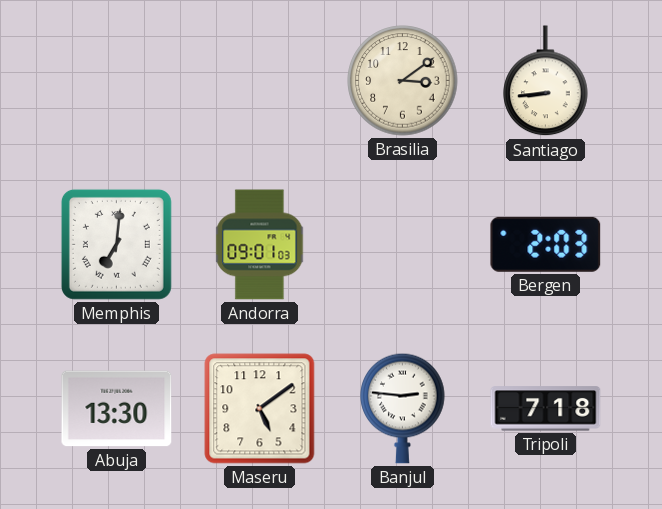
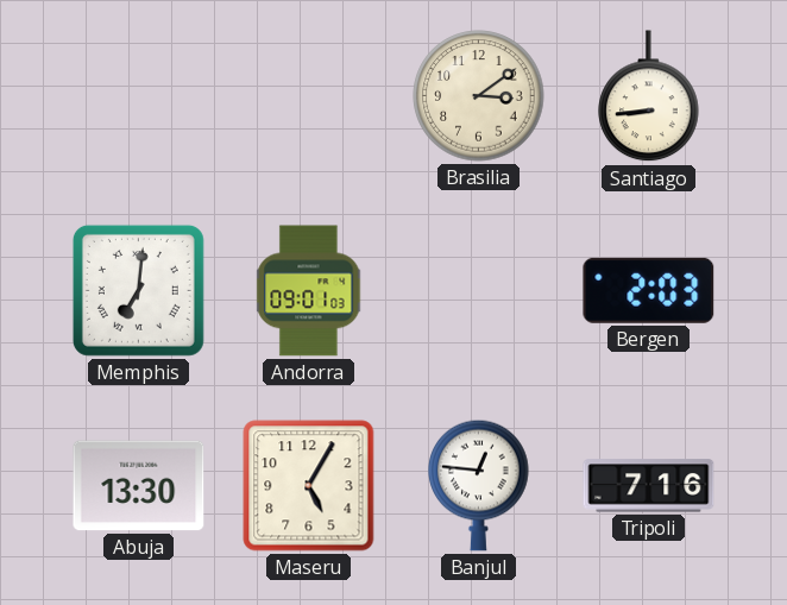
Maseru: 5:09 -> 5:05
Banjul: 2:46 -> 12:46
Tripoli: 7:18 -> 7:16
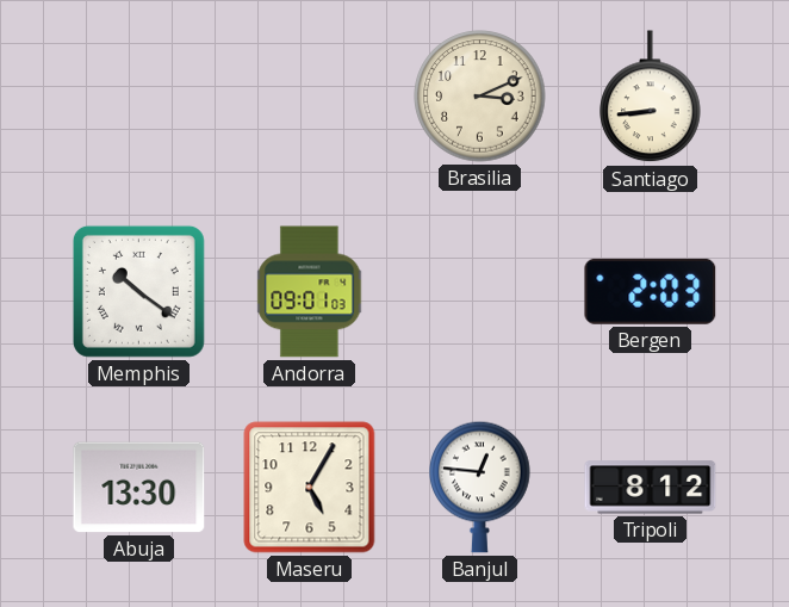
Brasilia: 3:09 -> 3:11
Memphis: 7:01 -> 10:21
Tripoli: 7:16 -> 8:12
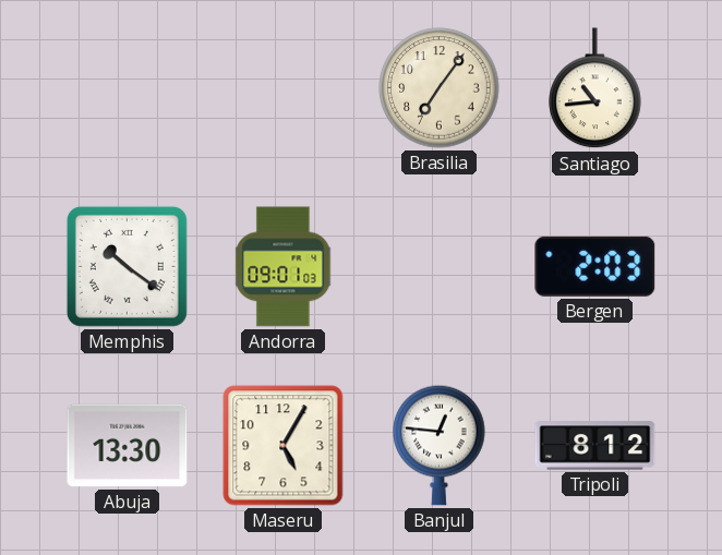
Brasilia: 3:11 -> 7:06
Santiago: 8:44 -> 10:44
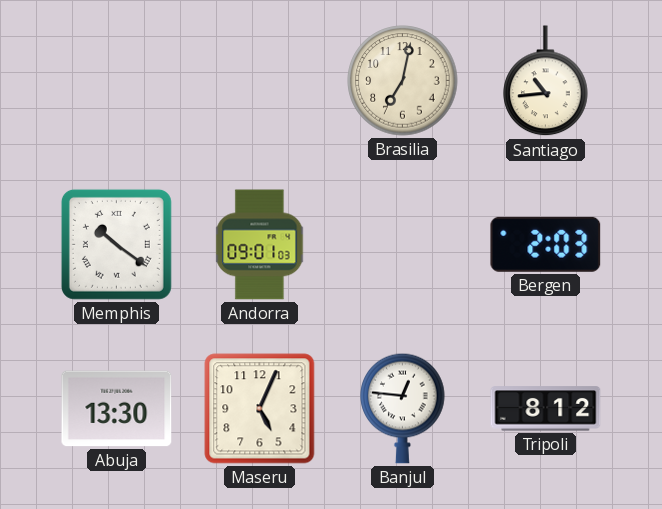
Brasilia: 7:06 -> 7:02
Maseru: 5:05 -> 5:04
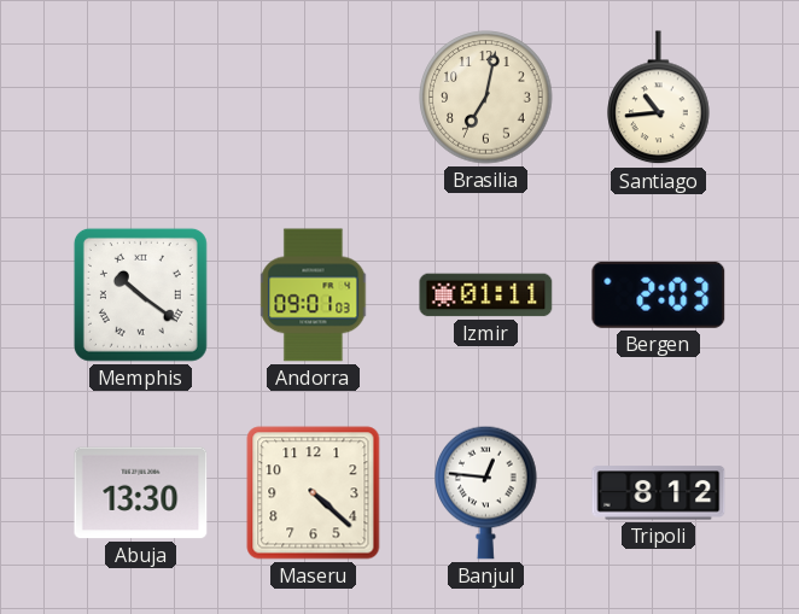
Izmir: none -> 01:11
Maseru: 5:04 -> 4:22
